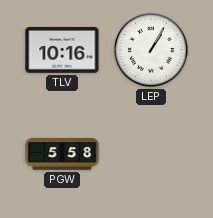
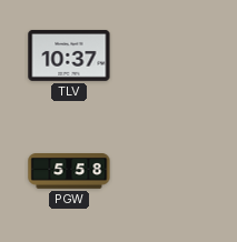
TLV: 10:16 -> 10:37
LEP: 1:05 -> none
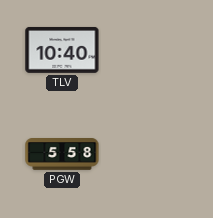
TLV: 10:37 -> 10:40
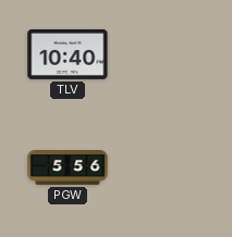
PGW: 5:58 -> 5:56
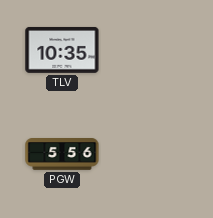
TLV: 10:40 -> 10:35
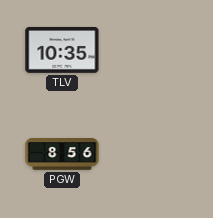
PGW: 5:56 -> 8:56
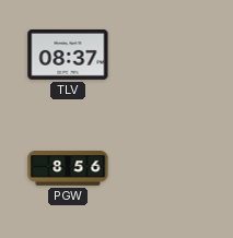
TLV: 10:35 -> 08:37
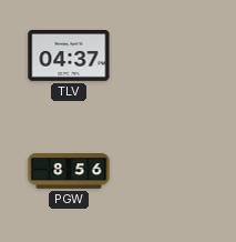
TLV: 08:37 -> 04:37
